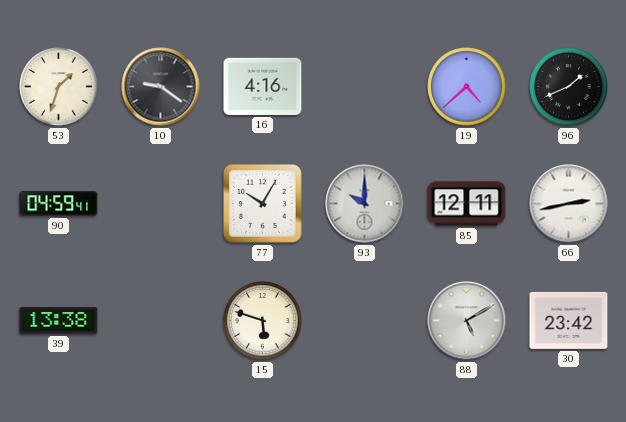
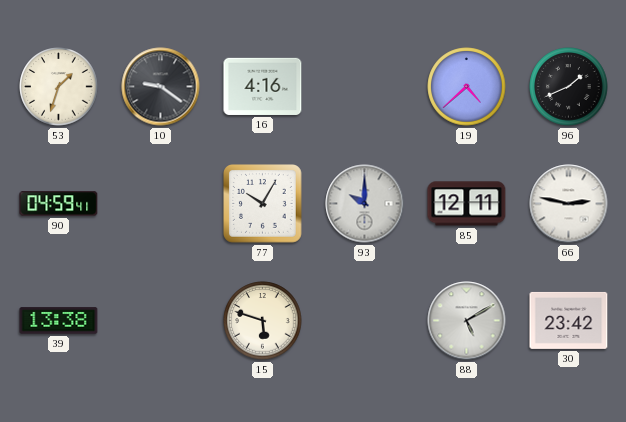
66: 2:43 -> 2:47
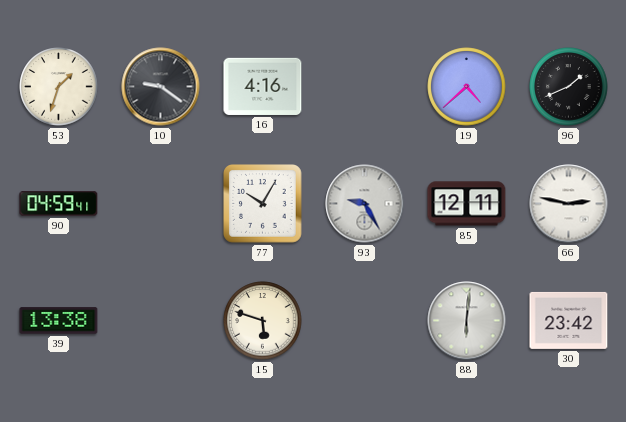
93: 10:00 -> 9:25
88: 5:10 -> 6:01
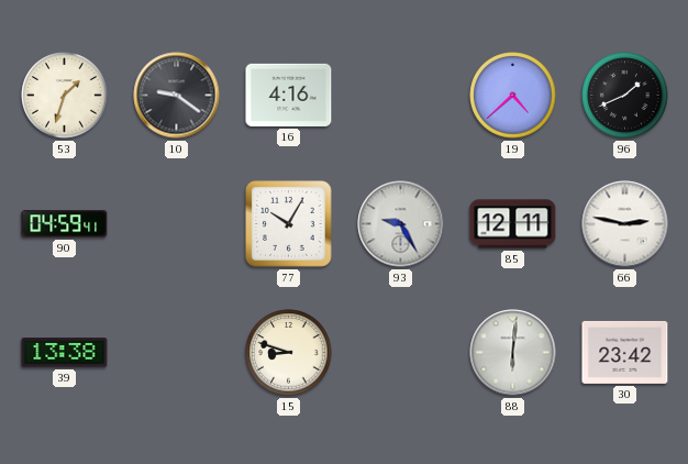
15: 5:48 -> 8:48
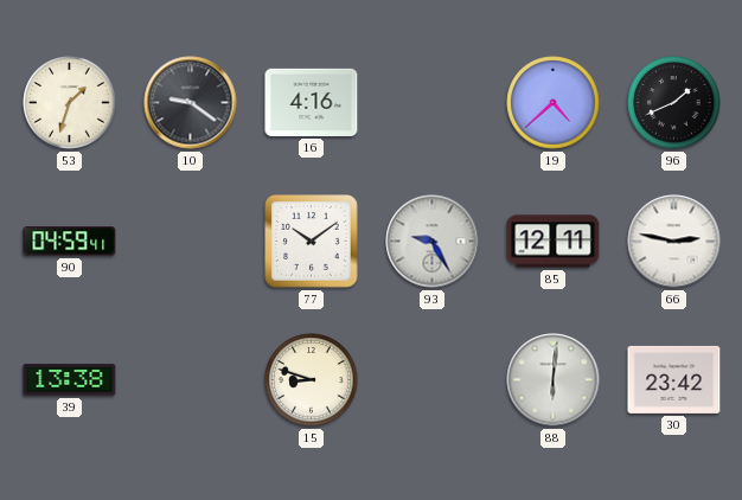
77: 10:05 -> 10:09
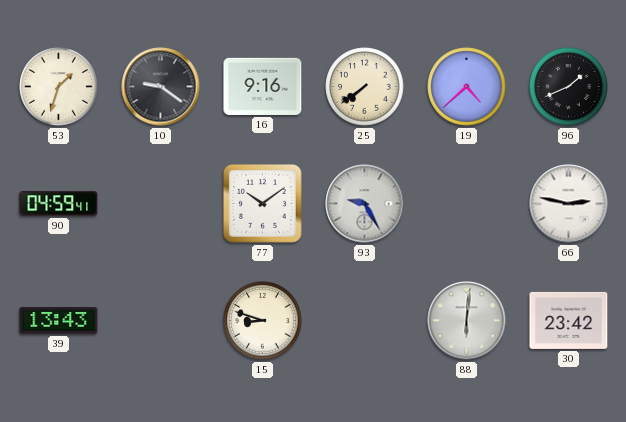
16: 4:16 -> 9:16
25: none -> 7:39
85: 12:11 -> none
39: 13:38 -> 13:43
